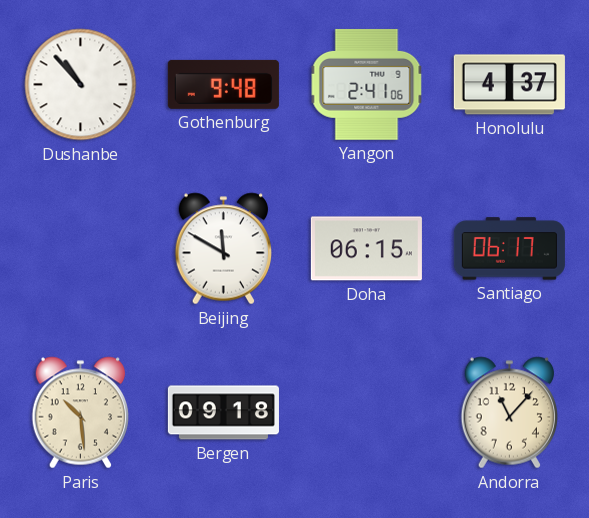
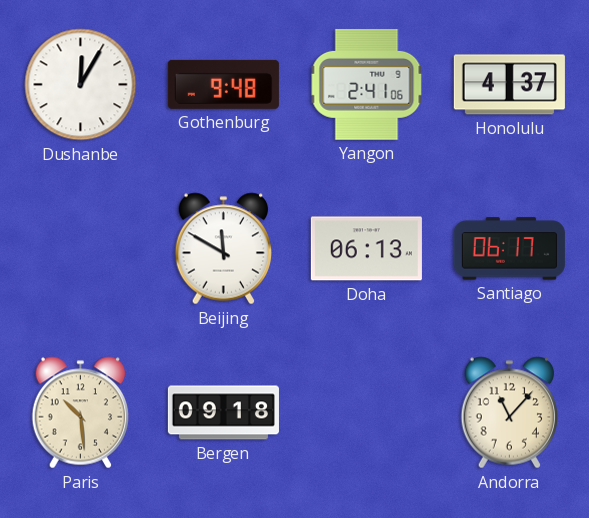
Dushanbe: 10:53 -> 12:05
Doha: 06:15 -> 06:13
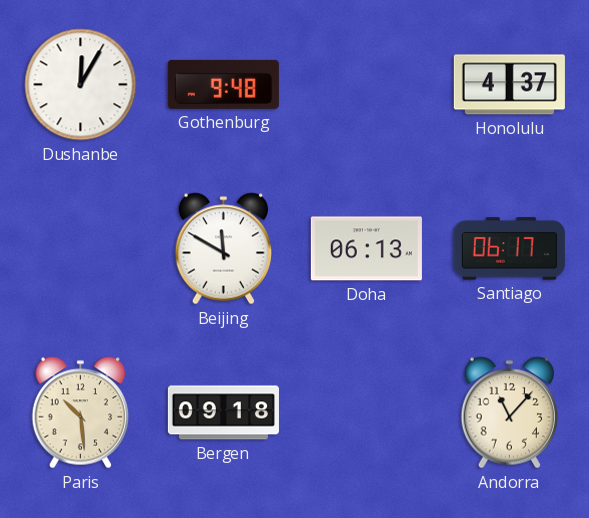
Yangon: 2:41 -> none
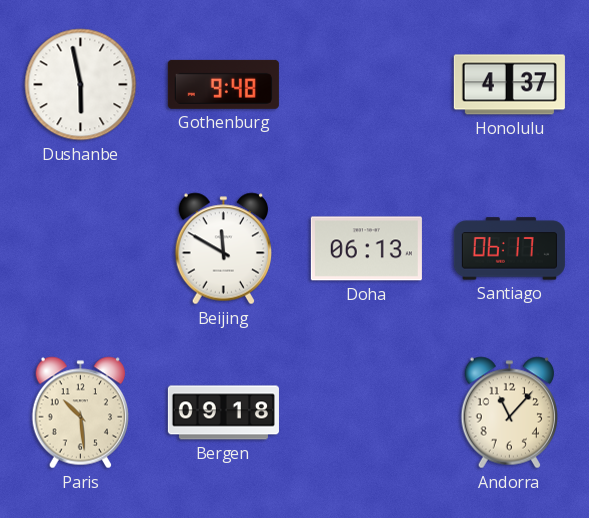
Dushanbe: 12:05 -> 5:58
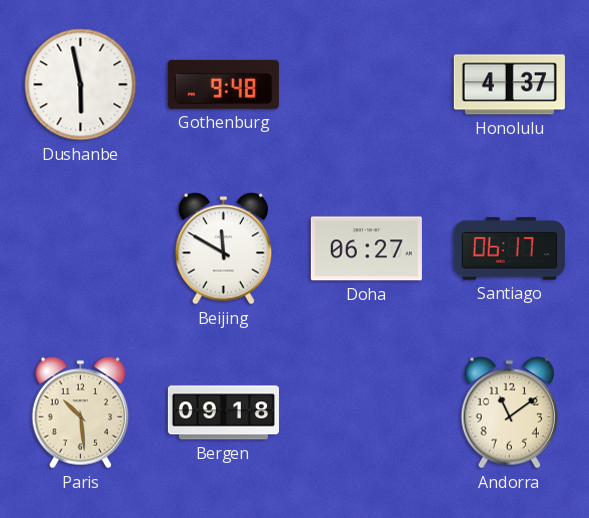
Doha: 06:13 -> 06:27
Andorra: 11:07 -> 11:09
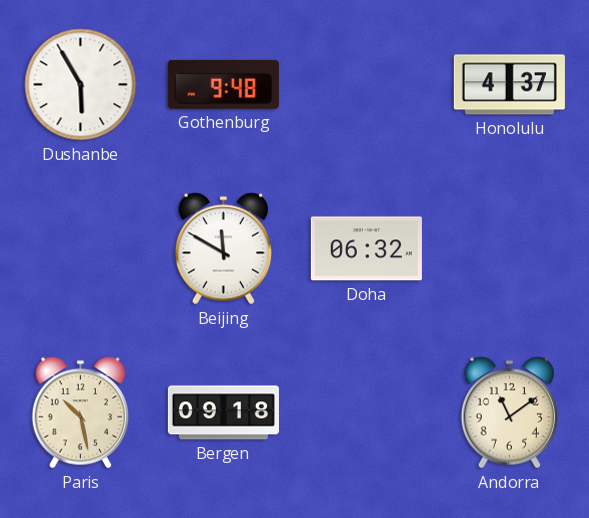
Dushanbe: 5:58 -> 5:55
Doha: 06:27 -> 06:32
Santiago: 06:17 -> none
Paris: 10:29 -> 10:28
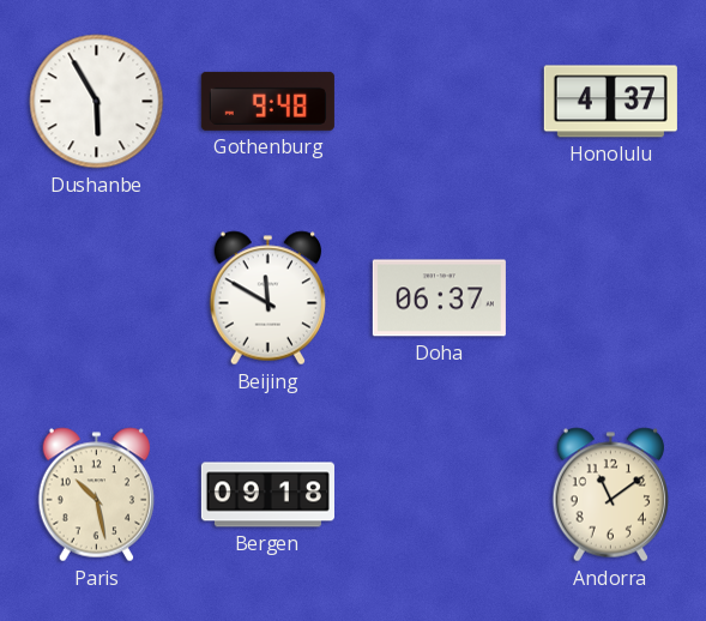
Doha: 06:32 -> 06:37
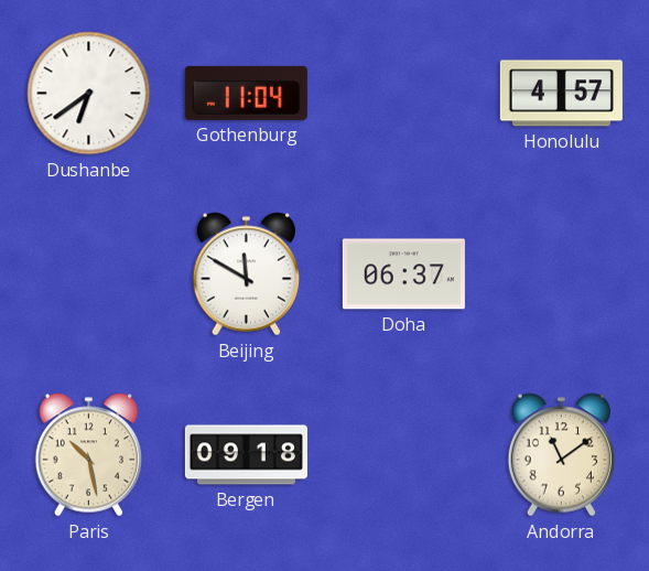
Dushanbe: 5:55 -> 6:39
Gothenburg: 9:48 -> 11:04
Honolulu: 4:37 -> 4:57
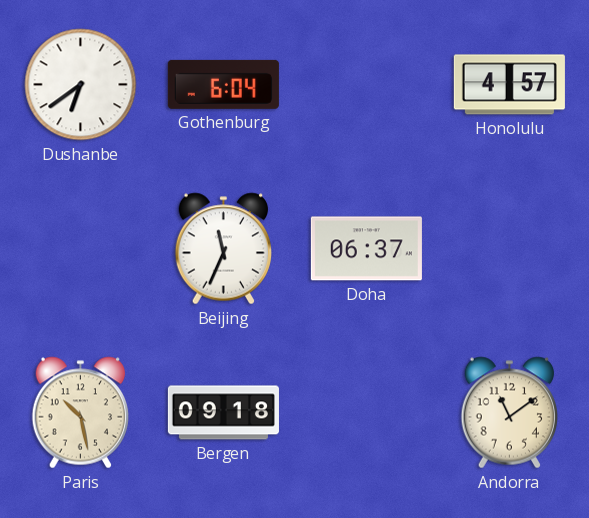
Gothenburg: 11:04 -> 6:04
Beijing: 11:50 -> 11:34
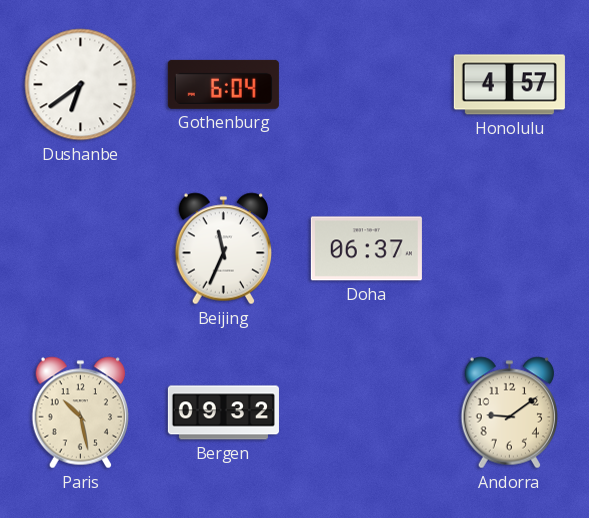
Bergen: 09:18 -> 09:32
Andorra: 11:09 -> 9:09
